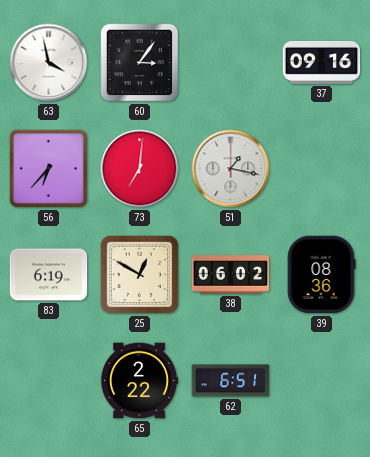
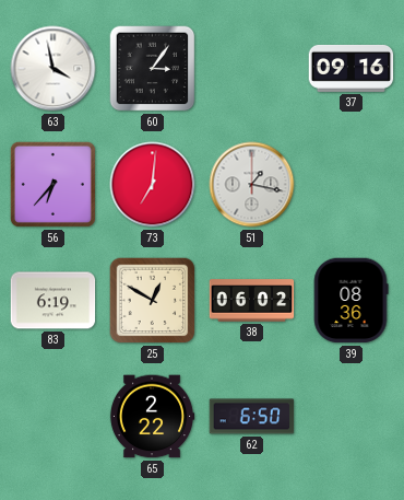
62: 6:51 -> 6:50
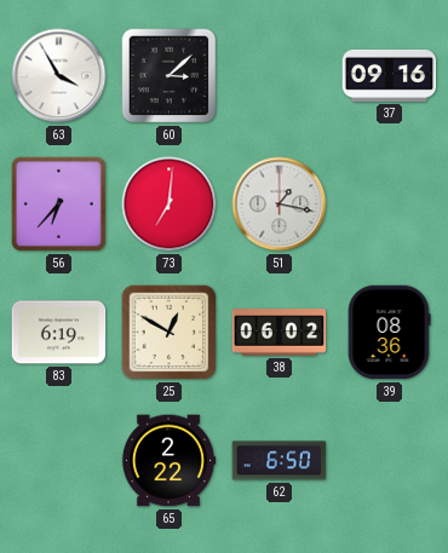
63: 3:58 -> 3:55
60: 3:06 -> 3:08
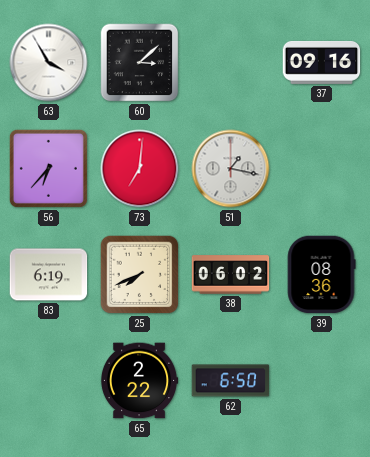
25: 12:50 -> 7:41
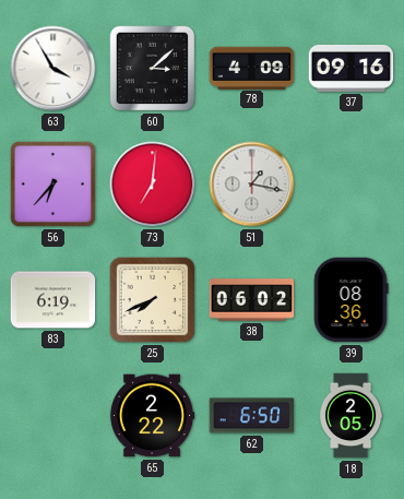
78: none -> 4:09
18: none -> 2:05
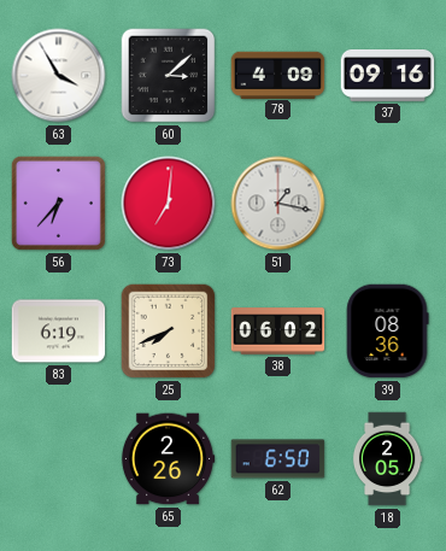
65: 2:22 -> 2:26
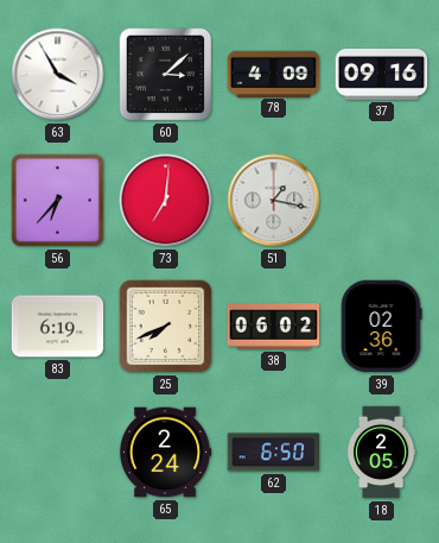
39: 08:36 -> 02:36
65: 2:26 -> 2:24
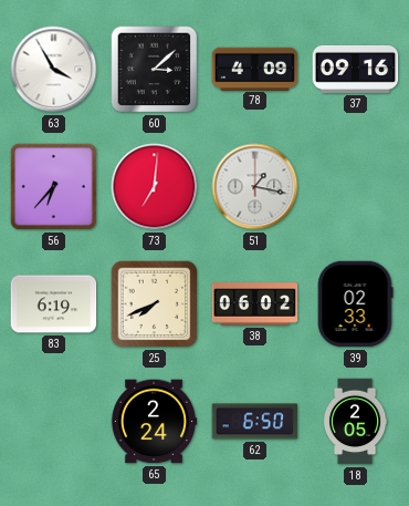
39: 02:36 -> 02:33
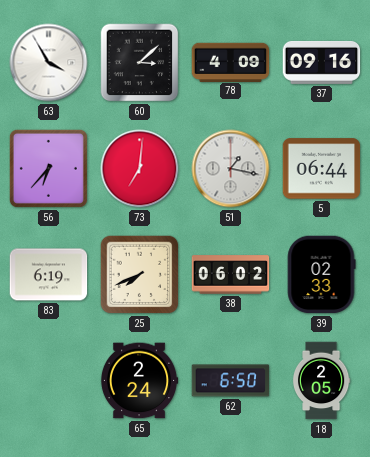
5: none -> 06:44
